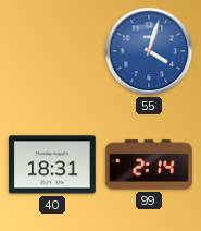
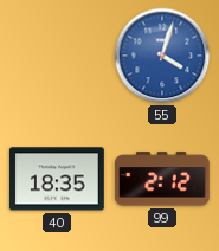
40: 18:31 -> 18:35
99: 2:14 -> 2:12
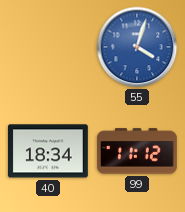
40: 18:35 -> 18:34
99: 2:12 -> 11:12
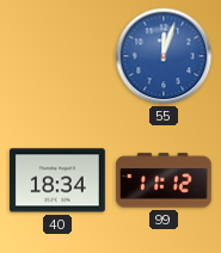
55: 4:03 -> 12:03
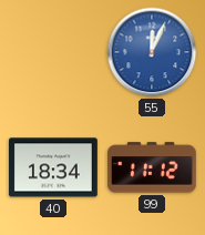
55: 12:03 -> 12:04
